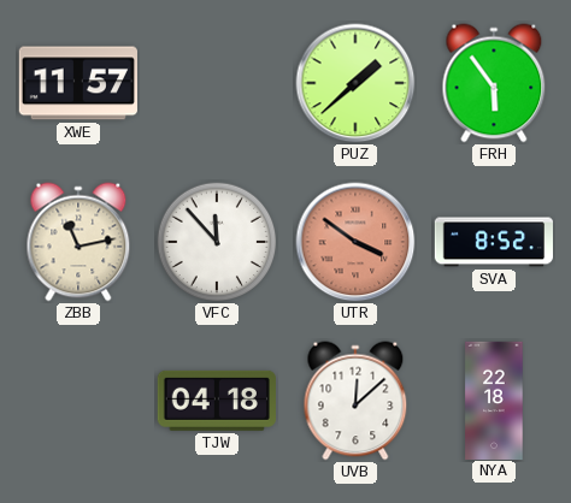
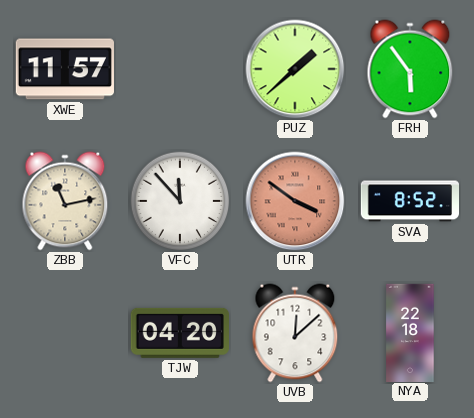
TJW: 04:18 -> 04:20
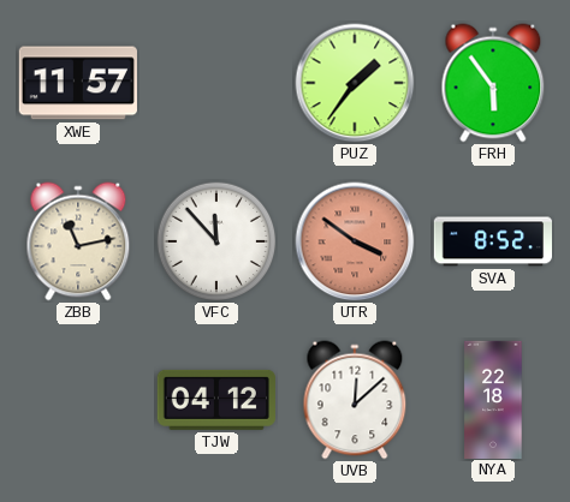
PUZ: 1:38 -> 1:36
TJW: 04:20 -> 04:12
